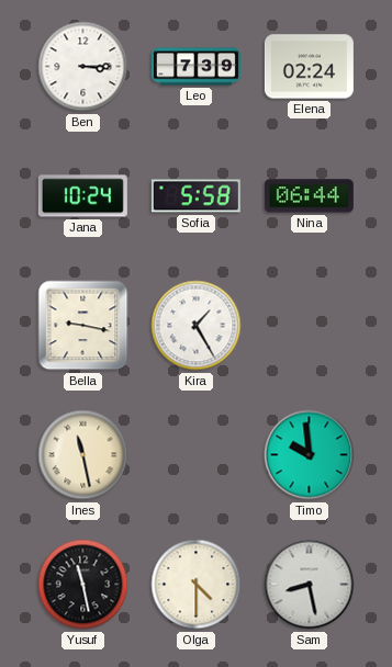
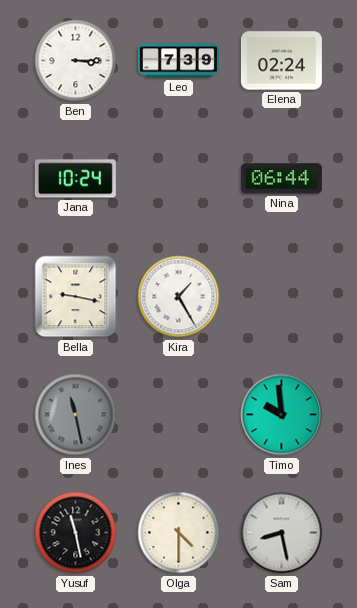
Sofia: 5:58 -> none
Ines dial: cream -> grey
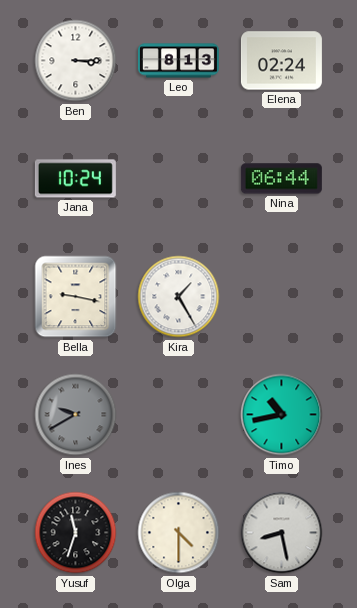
Leo: 7:39 -> 8:13
Ines: 11:28 -> 9:40
Timo: 9:59 -> 10:43
Yusuf: 11:28 -> 11:33
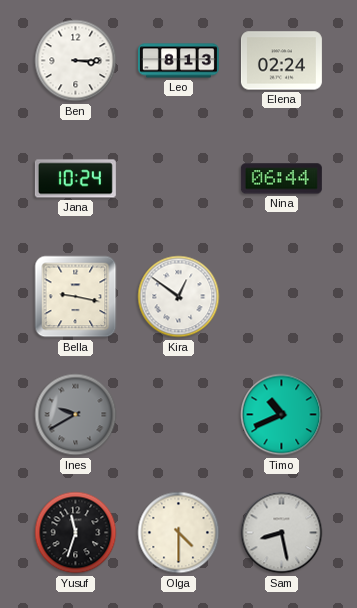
Kira: 1:25 -> 12:51
Timo: 10:43 -> 10:41
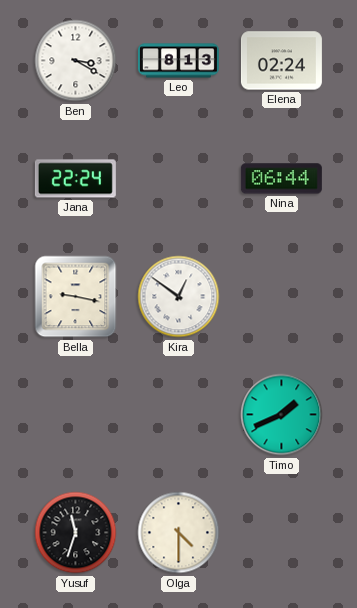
Ben: 3:15 -> 3:20
Jana: 10:24 -> 22:24
Ines: 9:40 -> none
Timo: 10:41 -> 1:41
Sam: 8:28 -> none
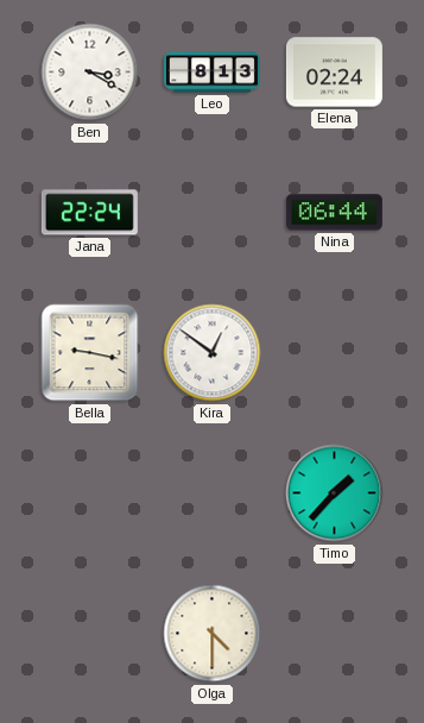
Timo: 1:41 -> 1:37
Yusuf: 11:33 -> none
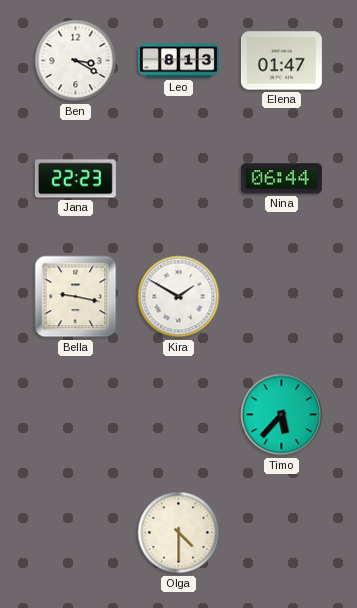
Elena: 02:24 -> 01:47
Jana: 22:24 -> 22:23
Kira: 12:51 -> 1:50
Timo: 1:37 -> 5:37
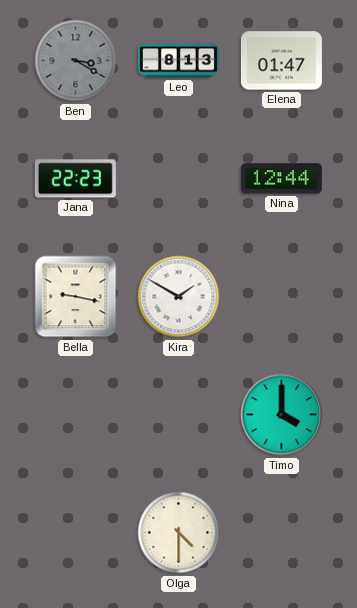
Ben dial: white -> grey
Nina: 06:44 -> 12:44
Timo: 5:37 -> 4:00
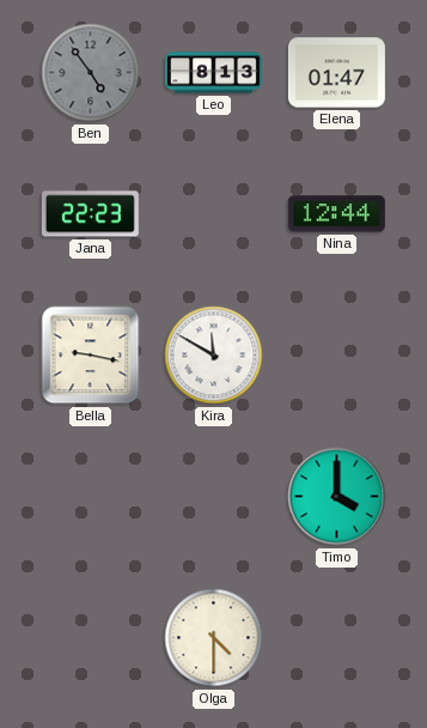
Ben: 3:20 -> 4:54
Kira: 1:50 -> 11:50
